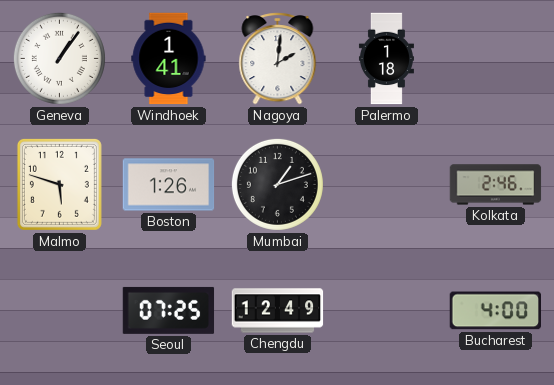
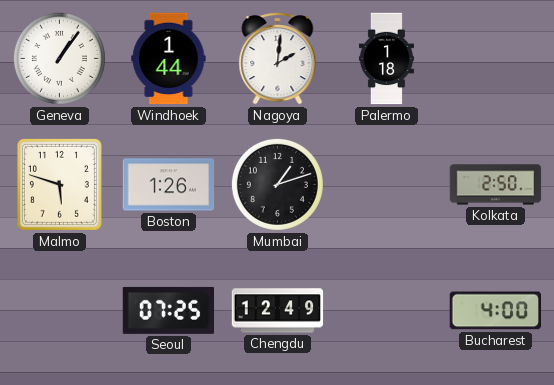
Windhoek: 1:41 -> 1:44
Kolkata: 2:46 -> 2:50
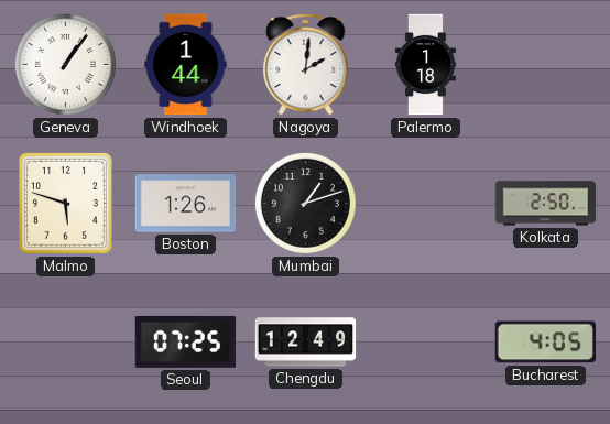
Bucharest: 4:00 -> 4:05
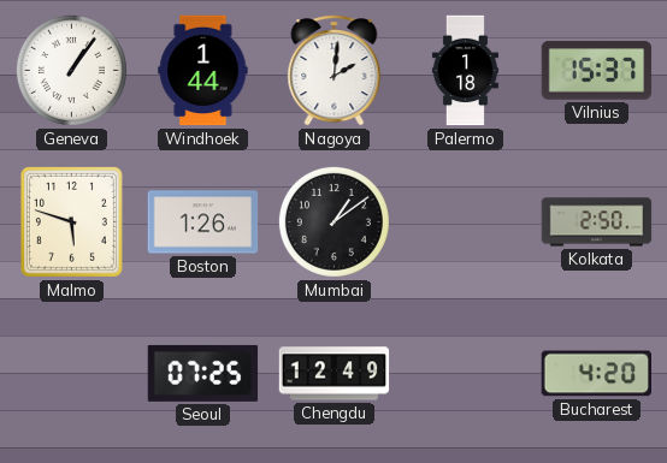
Vilnius: none -> 15:37
Mumbai: 1:12 -> 1:09
Bucharest: 4:05 -> 4:20
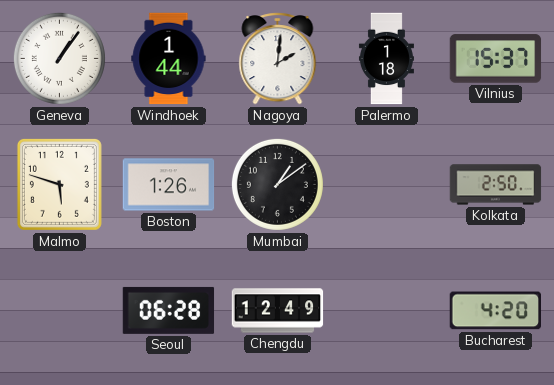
Seoul: 07:25 -> 06:28
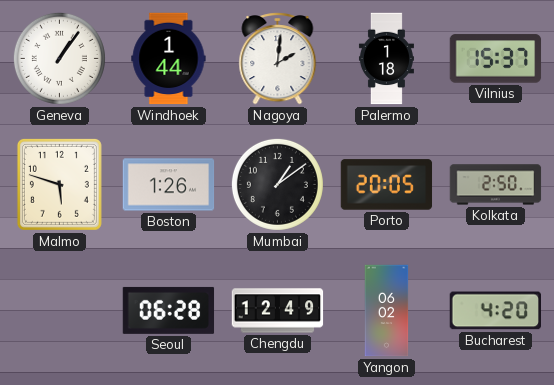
Porto: none -> 20:05
Yangon: none -> 06:02
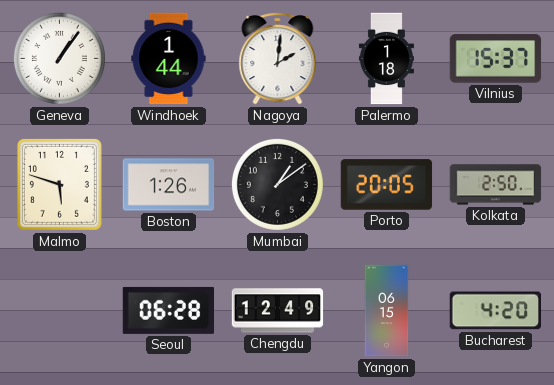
Yangon: 06:02 -> 06:15
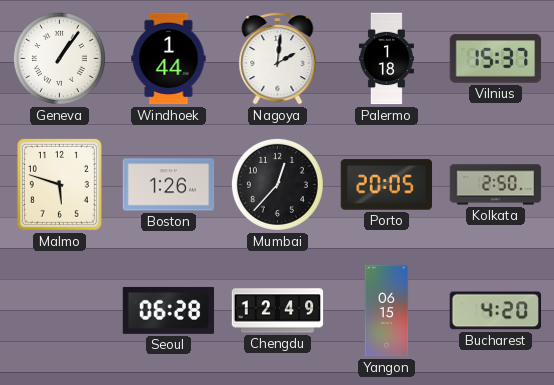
Mumbai: 1:09 -> 12:37
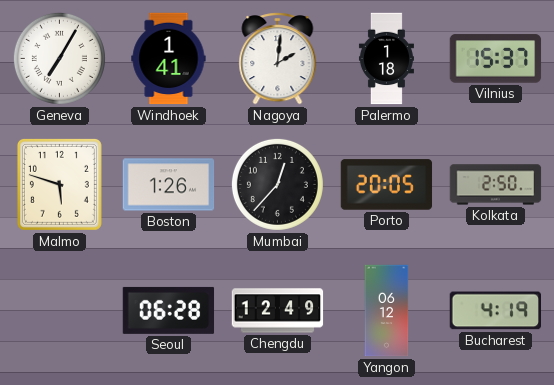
Geneva: 1:06 -> 7:05
Windhoek: 1:44 -> 1:41
Yangon: 06:15 -> 06:12
Bucharest: 4:20 -> 4:19
